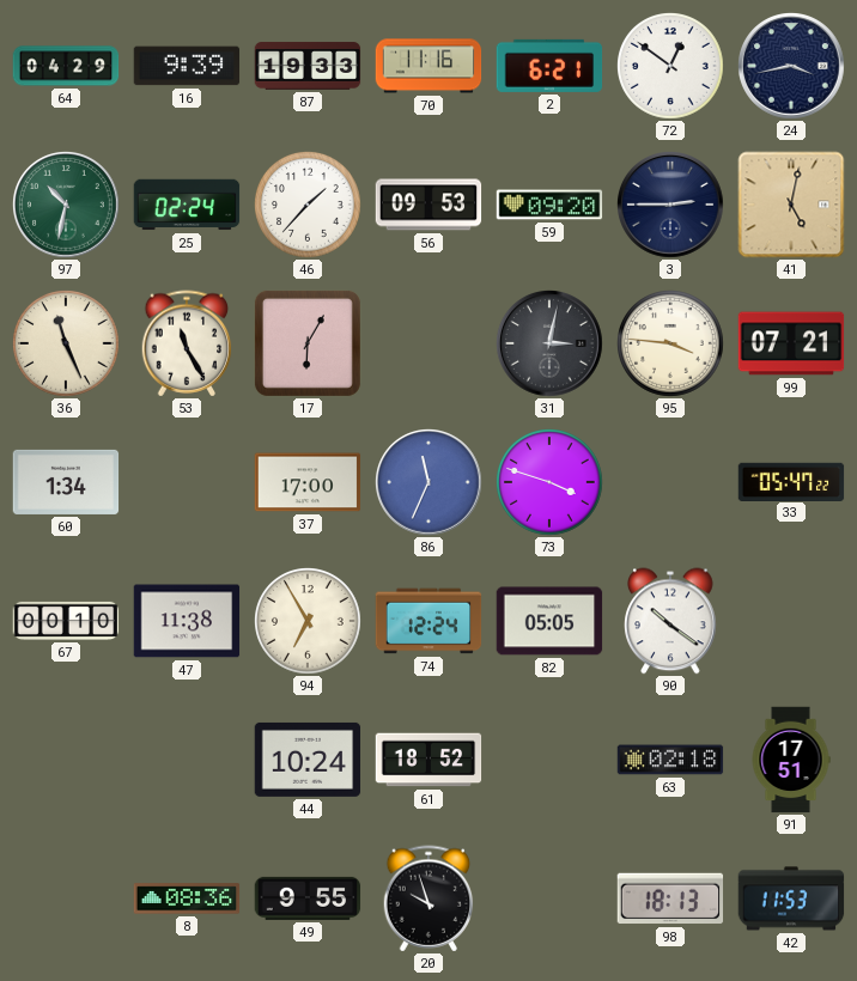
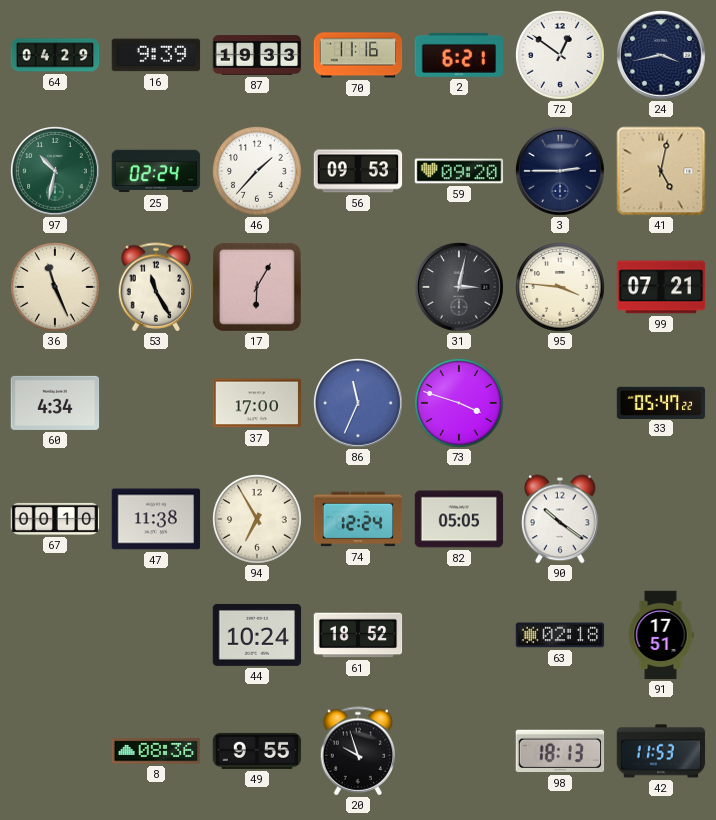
60: 1:34 -> 4:34
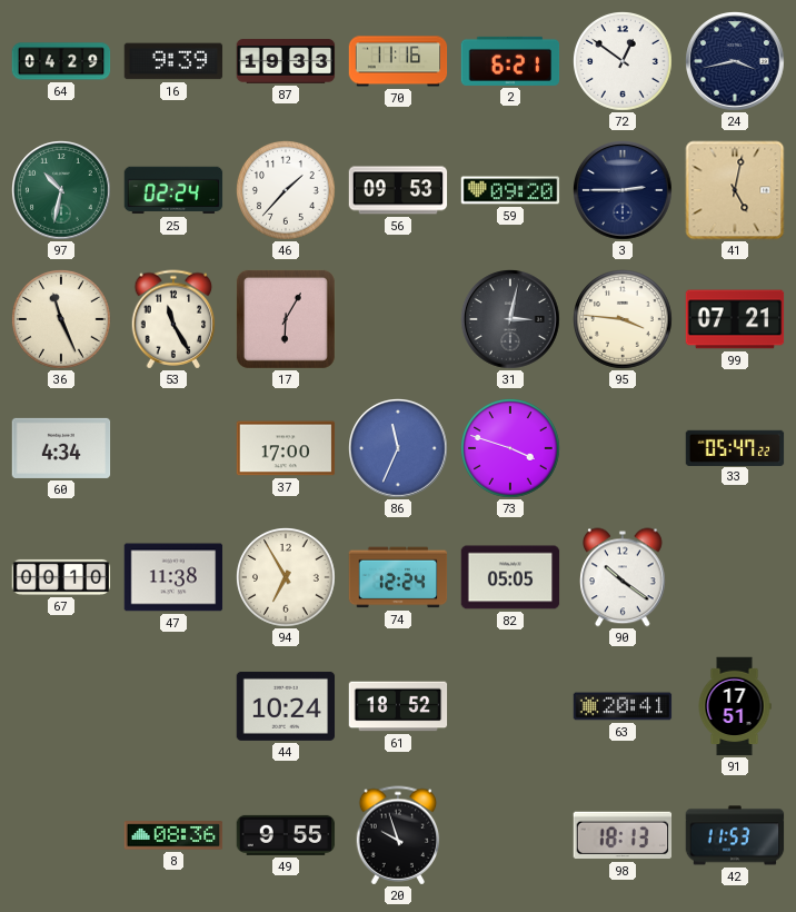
63: 02:18 -> 20:41
